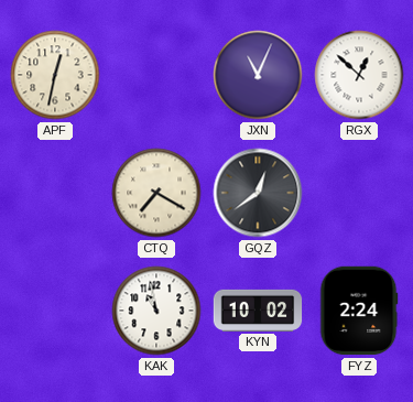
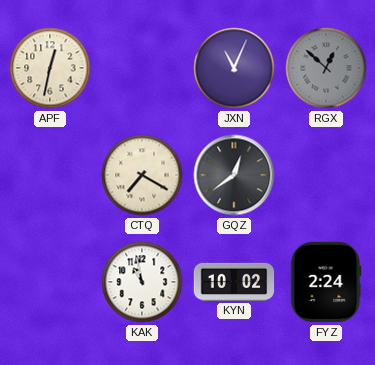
RGX dial: white -> grey
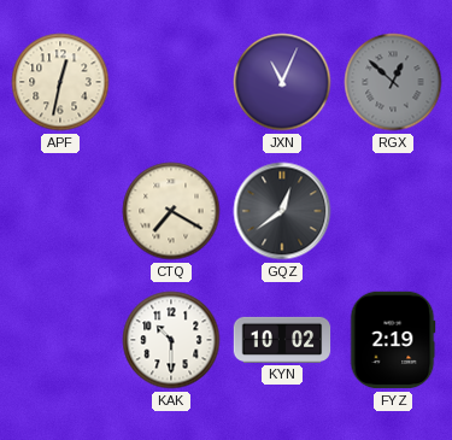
KAK: 10:58 -> 10:30
FYZ: 2:24 -> 2:19
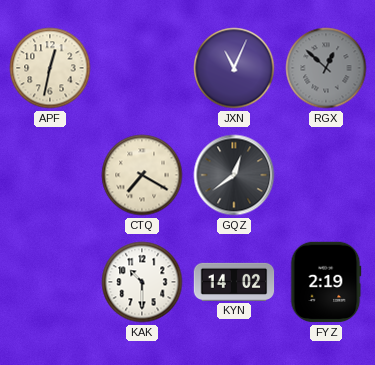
KYN: 10:02 -> 14:02
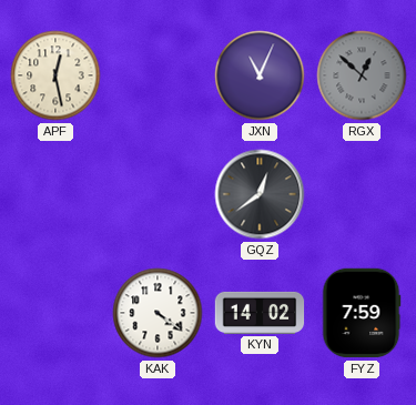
APF: 12:32 -> 12:28
CTQ: 7:20 -> none
KAK: 10:30 -> 4:21
FYZ: 2:19 -> 7:59
